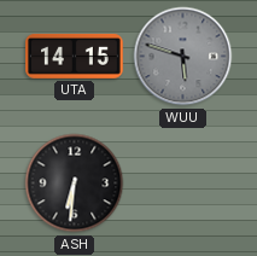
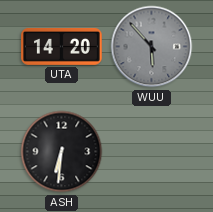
UTA: 14:15 -> 14:20
WUU: 5:48 -> 5:53
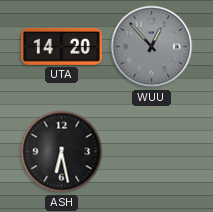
WUU: 5:53 -> 12:53
ASH: 6:31 -> 6:28
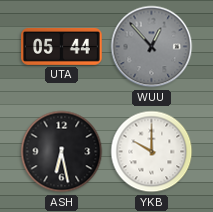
UTA: 14:20 -> 05:44
YKB: none -> 10:00
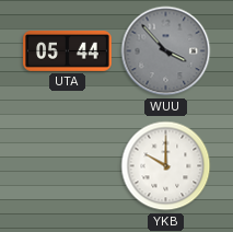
WUU: 12:53 -> 3:53
ASH: 6:28 -> none
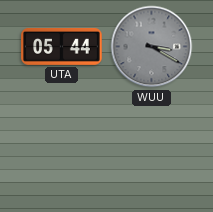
WUU: 3:53 -> 3:20
YKB: 10:00 -> none
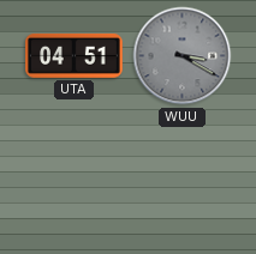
UTA: 05:44 -> 04:51
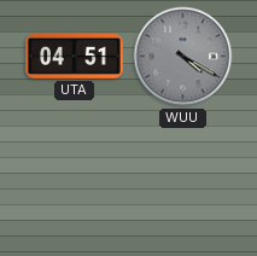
WUU: 3:20 -> 4:20
